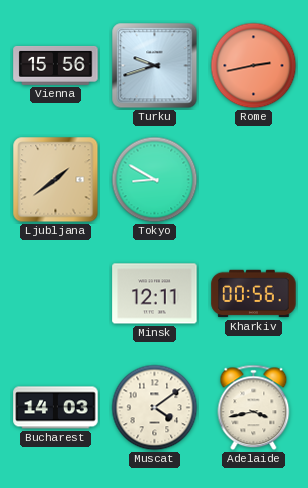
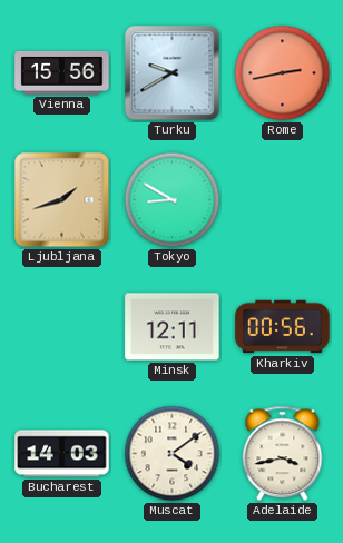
Turku: 9:42 -> 9:40
Ljubljana: 1:39 -> 1:42
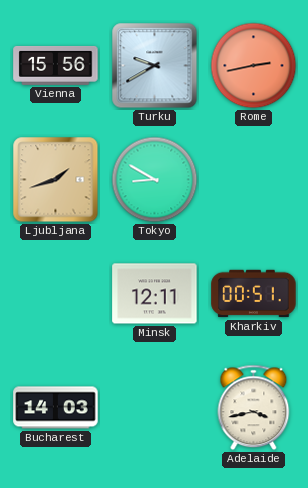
Kharkiv: 00:56 -> 00:51
Muscat: 4:09 -> none
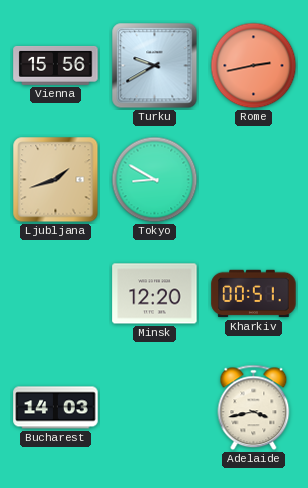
Minsk: 12:11 -> 12:20
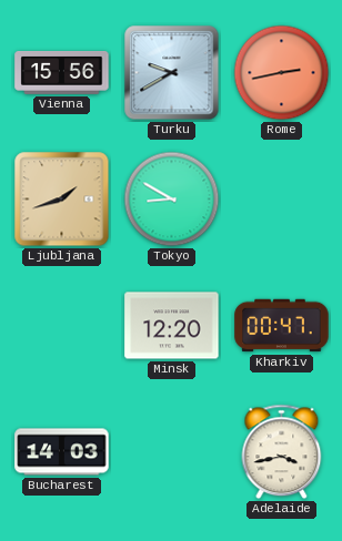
Kharkiv: 00:51 -> 00:47
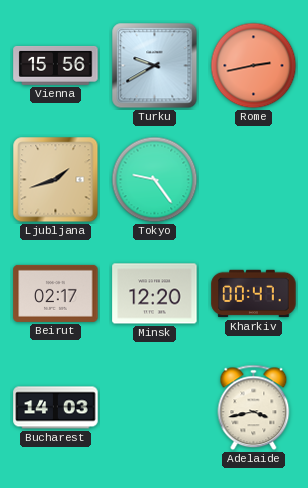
Tokyo: 8:50 -> 9:24
Beirut: none -> 02:17
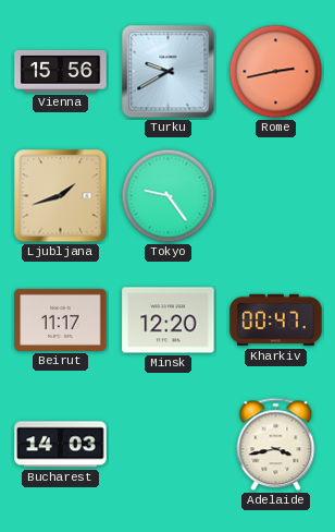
Beirut: 02:17 -> 11:17
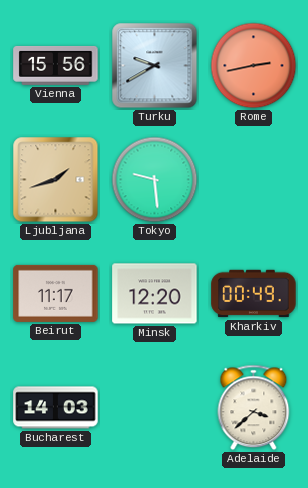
Tokyo: 9:24 -> 9:29
Kharkiv: 00:47 -> 00:49
Adelaide: 3:43 -> 3:38
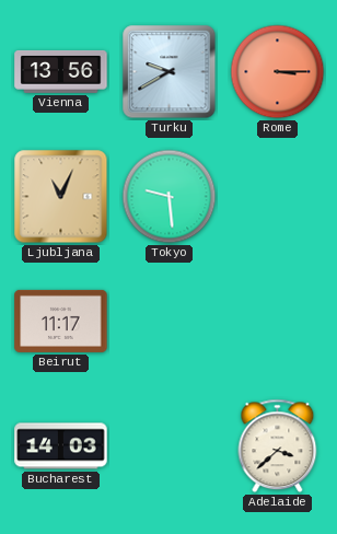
Vienna: 15:56 -> 13:56
Rome: 2:43 -> 3:15
Ljubljana: 1:42 -> 11:04
Minsk: 12:20 -> none
Kharkiv: 00:49 -> none
